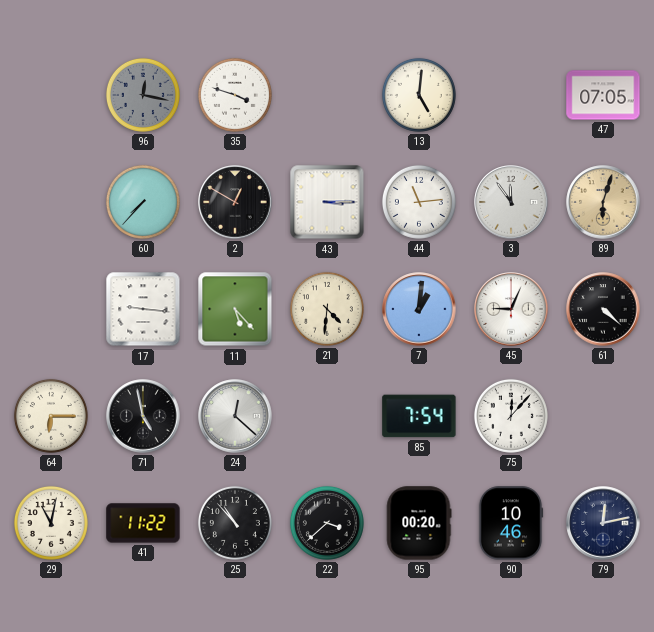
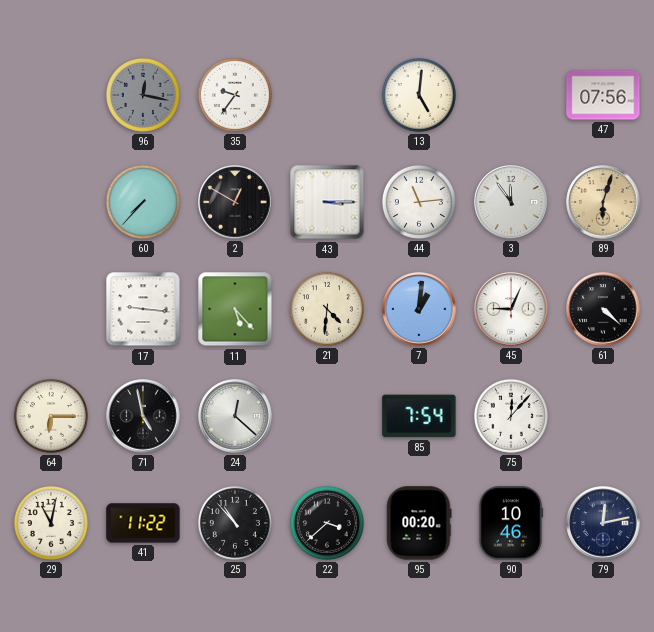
35: 3:48 -> 9:36
47: 07:05 -> 07:56
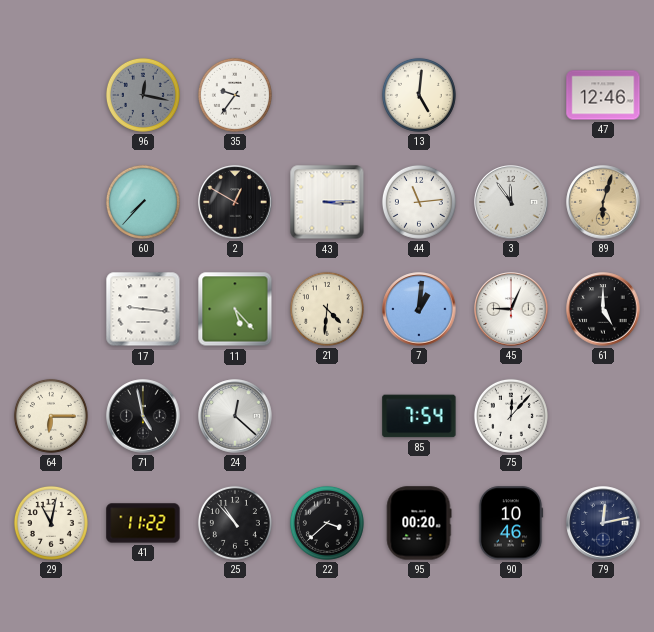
47: 07:56 -> 12:46
61: 4:22 -> 5:00
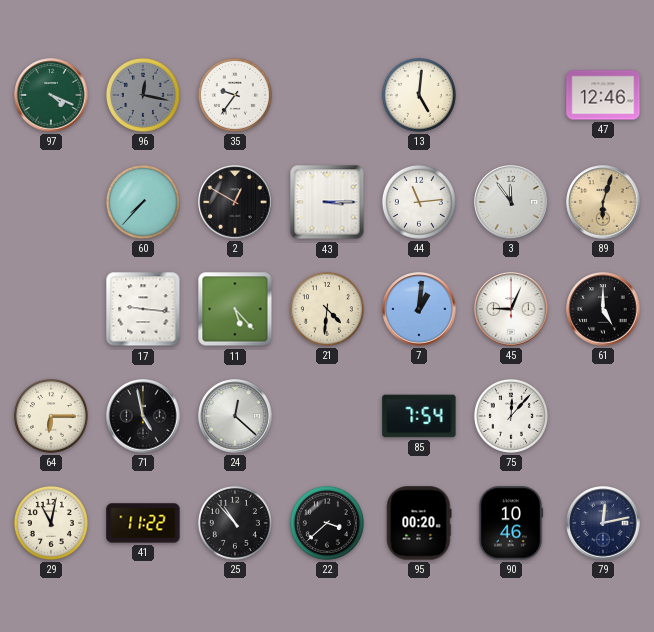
97: none -> 4:19
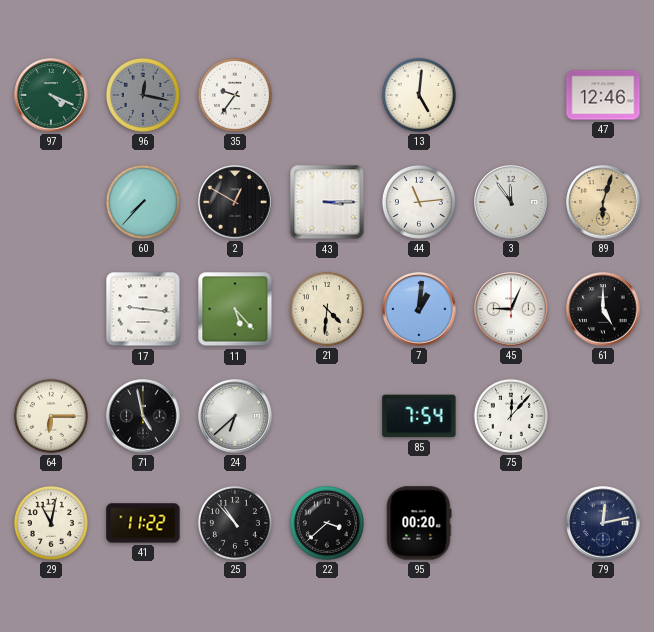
24: 12:22 -> 6:38
90: 10:46 -> none
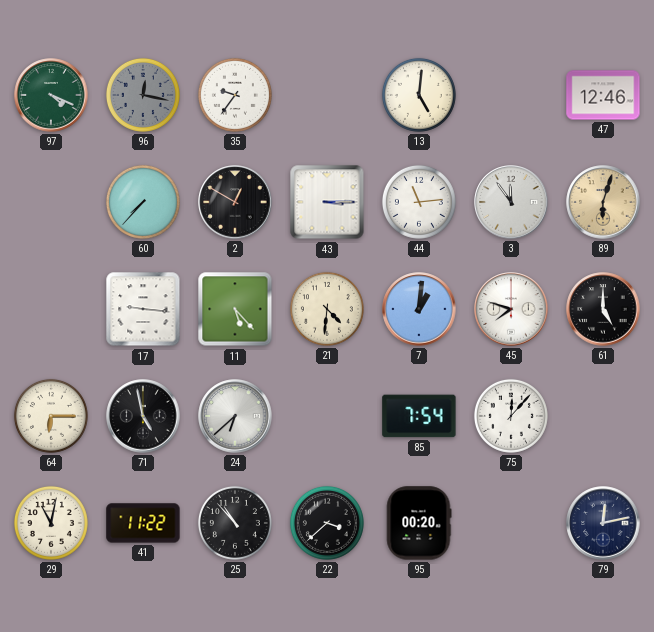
45: 9:04 -> 7:48
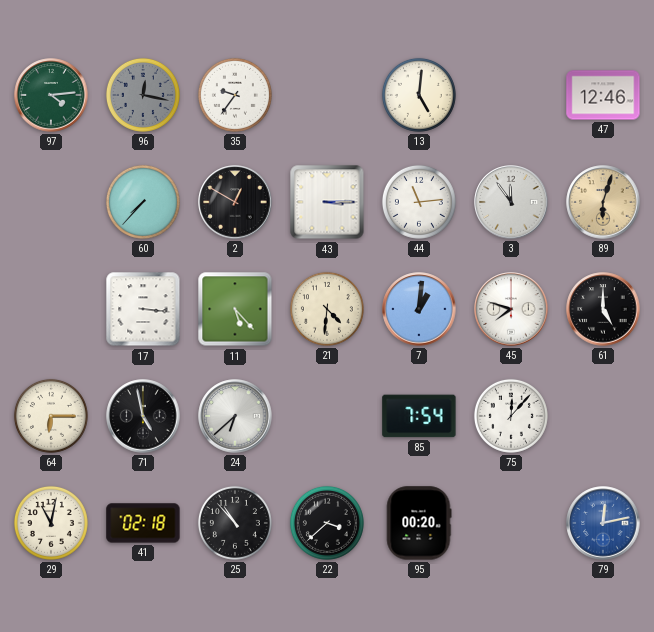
97: 4:19 -> 4:14
17: 9:16 -> 3:16
41: 11:22 -> 02:18
79 dial: navy -> blue
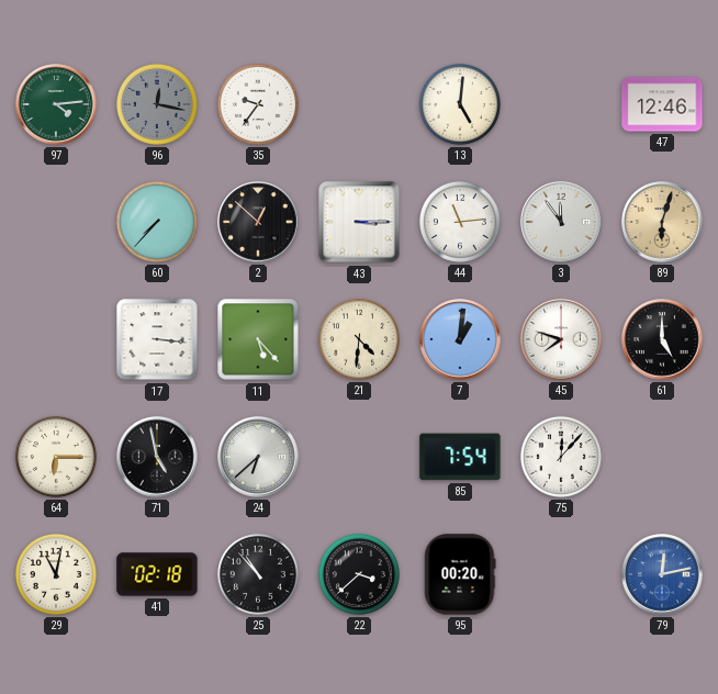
2: 12:50 -> 12:52
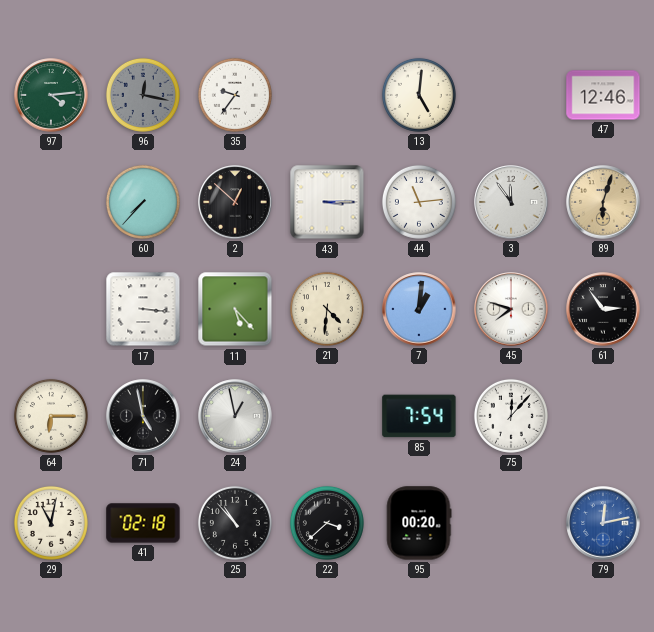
61: 5:00 -> 2:54
24: 6:38 -> 12:58
